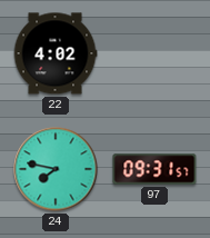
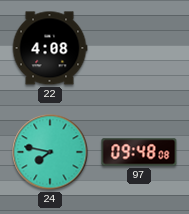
22: 4:02 -> 4:08
97: 09:31 -> 09:48
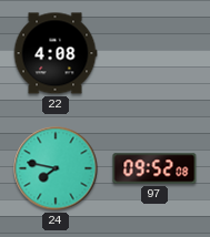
97: 09:48 -> 09:52
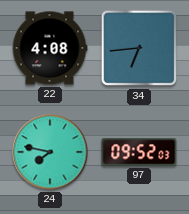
34: none -> 6:44
97: 09:52:08 -> 09:52:03
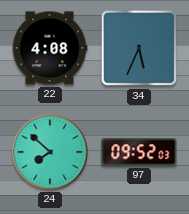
34: 6:44 -> 5:34
24: 7:47 -> 7:52
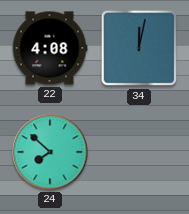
34: 5:34 -> 12:02
97: 09:52 -> none
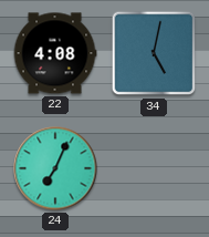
34: 12:02 -> 5:02
24: 7:52 -> 7:04
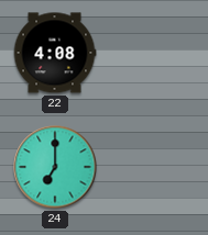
34: 5:02 -> none
24: 7:04 -> 7:00
